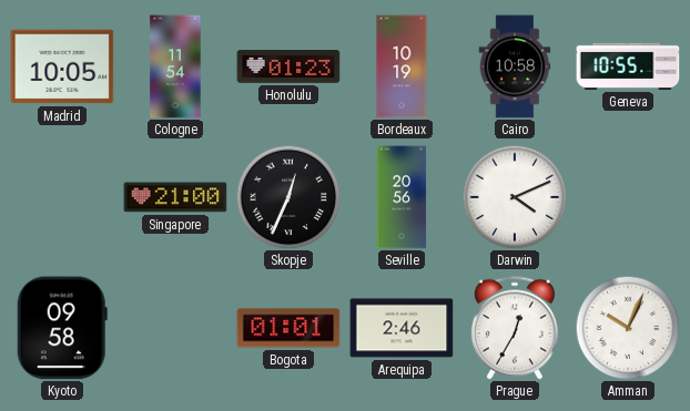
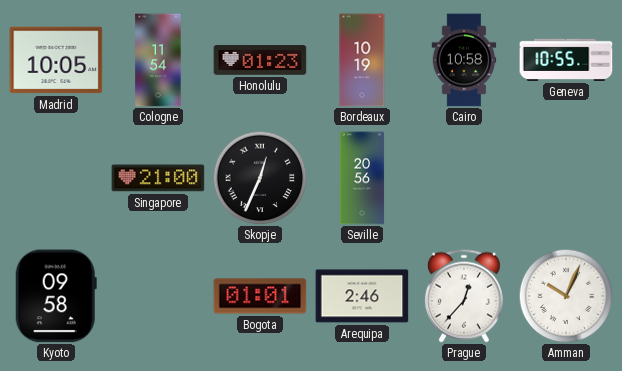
Darwin: 4:11 -> none
Prague: 12:35 -> 12:37
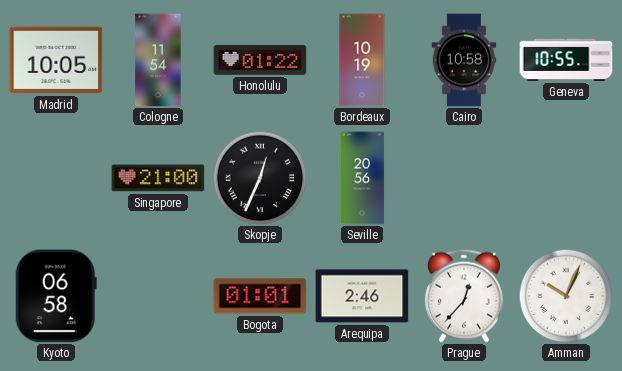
Honolulu: 01:23 -> 01:22
Kyoto: 09:58 -> 06:58
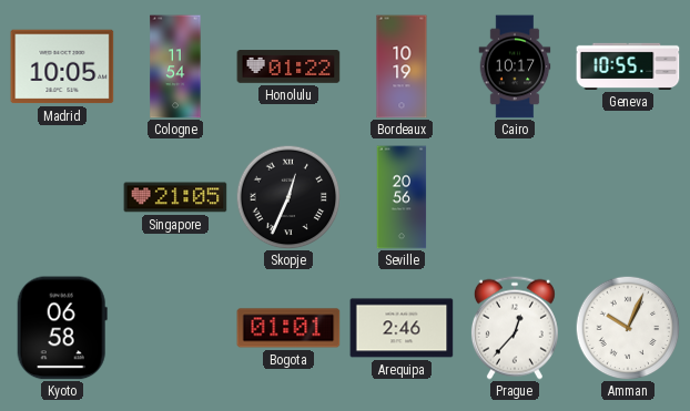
Cairo: 10:58 -> 10:17
Singapore: 21:00 -> 21:05
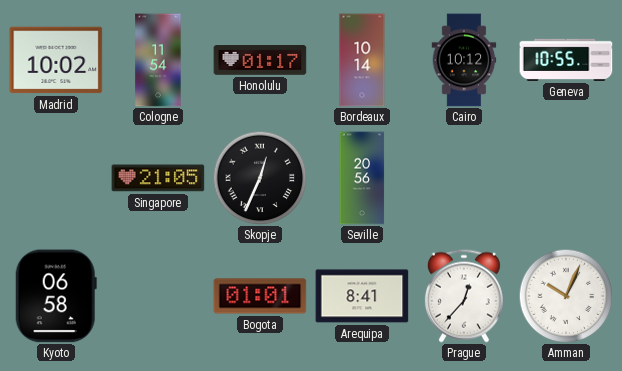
Madrid: 10:05 -> 10:02
Honolulu: 01:22 -> 01:17
Bordeaux: 10:19 -> 10:14
Cairo: 10:17 -> 10:12
Arequipa: 2:46 -> 8:41
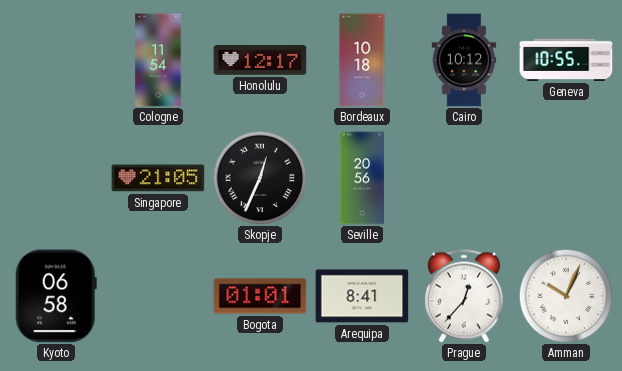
Madrid: 10:02 -> none
Honolulu: 01:17 -> 12:17
Bordeaux: 10:14 -> 10:18
